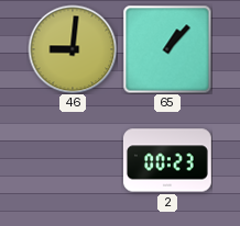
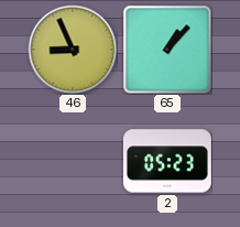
46: 9:01 -> 8:56
2: 00:23 -> 05:23
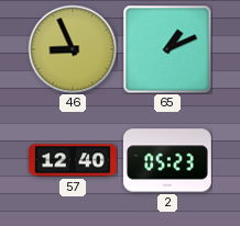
65: 1:07 -> 1:11
57: none -> 12:40
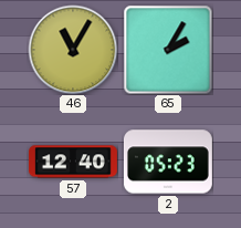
46: 8:56 -> 11:05
65: 1:11 -> 2:05
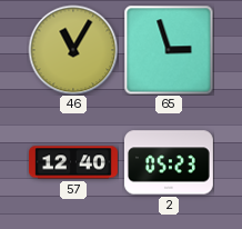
65: 2:05 -> 2:57
